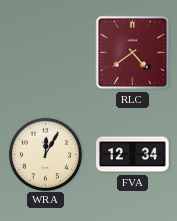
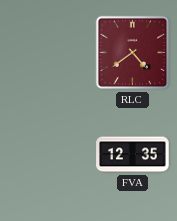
WRA: 12:05 -> none
FVA: 12:34 -> 12:35
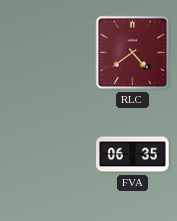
FVA: 12:35 -> 06:35
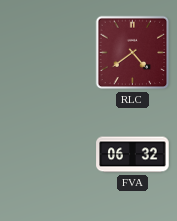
FVA: 06:35 -> 06:32
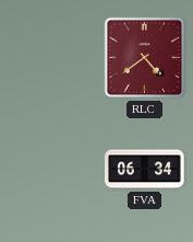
FVA: 06:32 -> 06:34
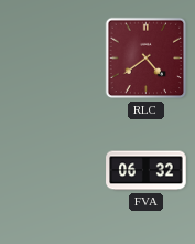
FVA: 06:34 -> 06:32
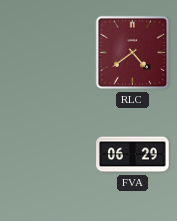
FVA: 06:32 -> 06:29
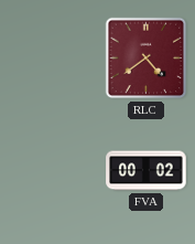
FVA: 06:29 -> 00:02
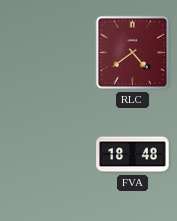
FVA: 00:02 -> 18:48
